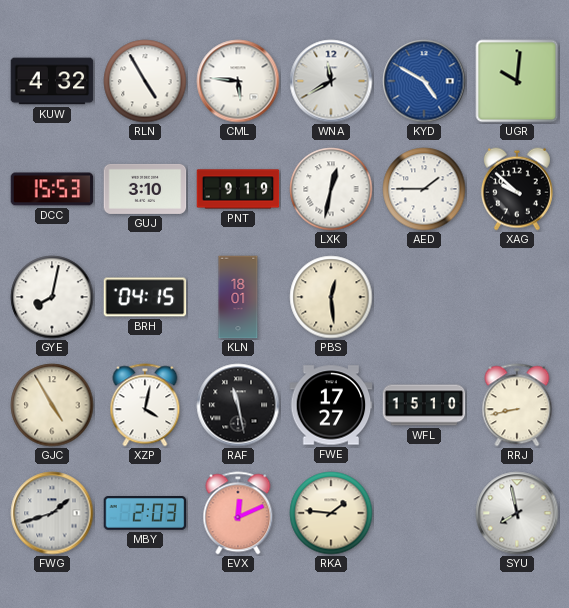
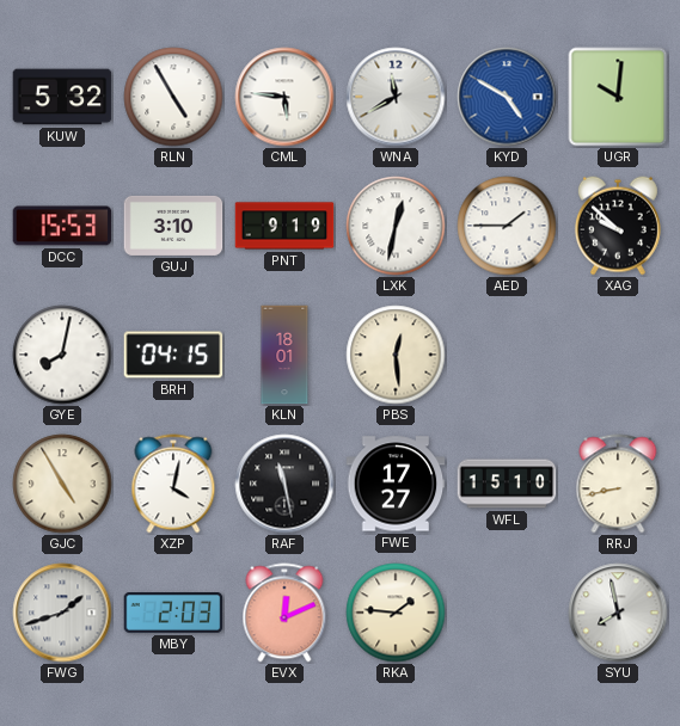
KUW: 4:32 -> 5:32
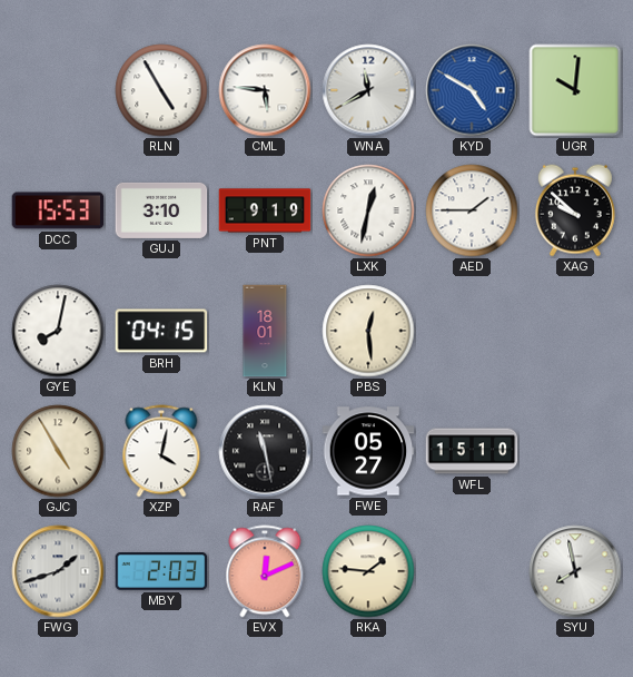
KUW: 5:32 -> none
FWE: 17:27 -> 05:27
RRJ: 8:43 -> none
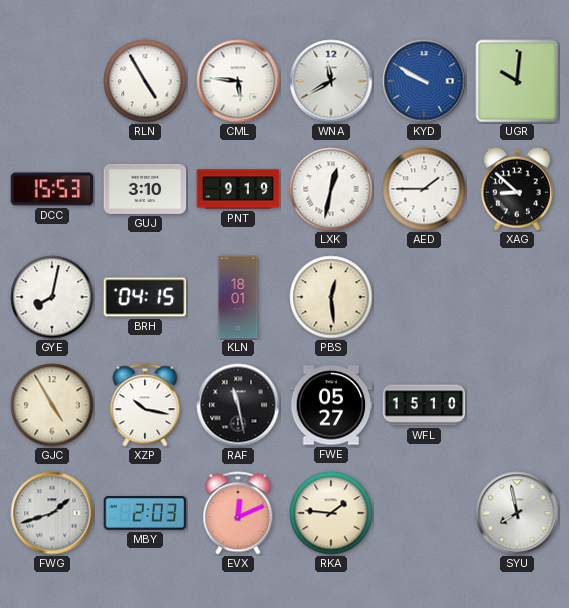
KYD: 4:50 -> 9:50
XAG: 9:52 -> 8:52
XZP: 4:02 -> 10:17
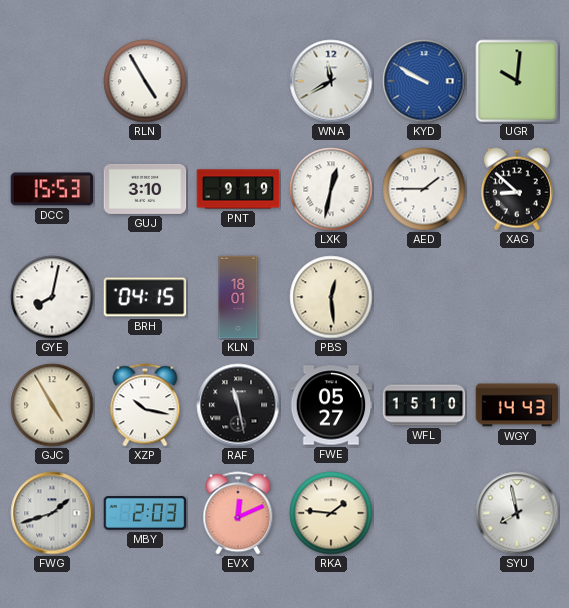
CML: 5:46 -> none
WGY: none -> 14:43
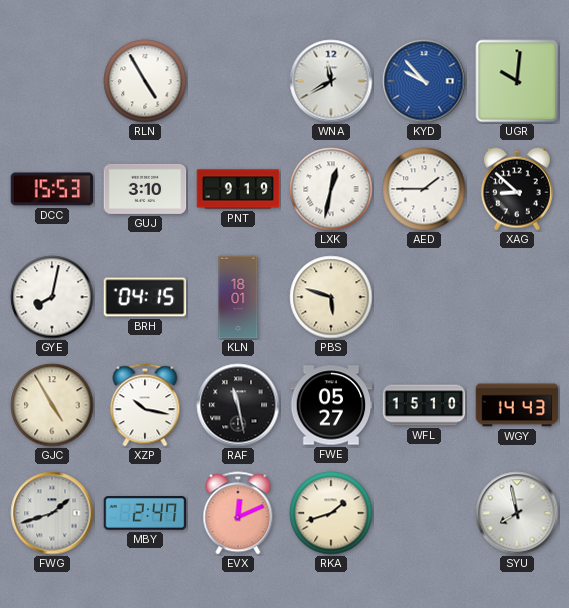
KYD: 9:50 -> 9:53
PBS: 12:29 -> 5:48
MBY: 2:03 -> 2:47
RKA: 1:46 -> 1:42
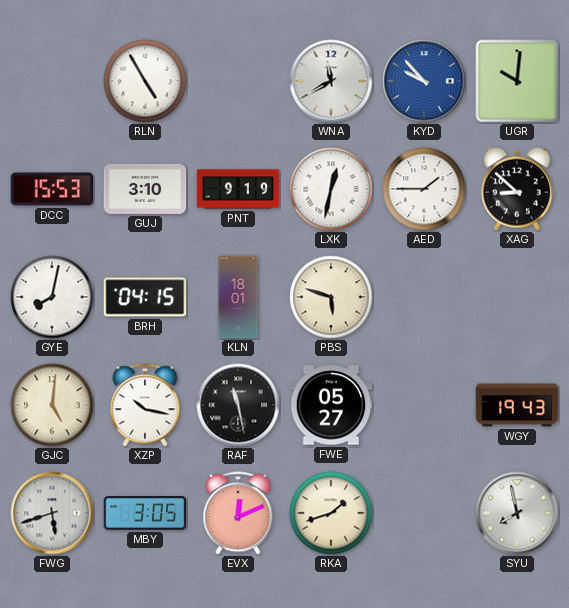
GJC: 4:55 -> 5:01
WFL: 15:10 -> none
WGY: 14:43 -> 19:43
FWG: 1:42 -> 5:42
MBY: 2:47 -> 3:05
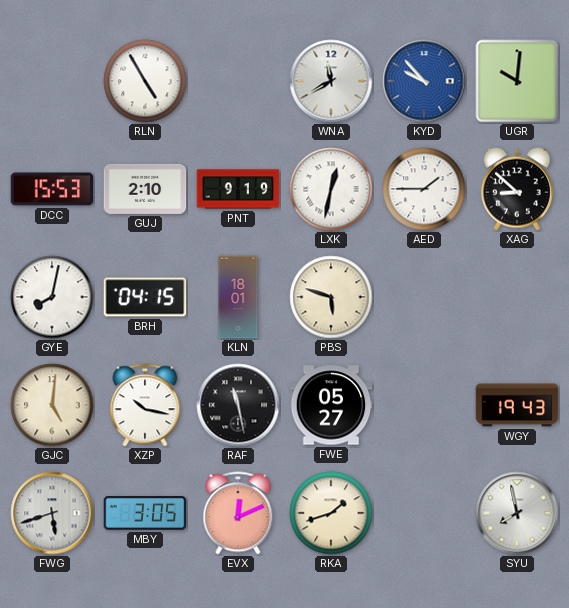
GUJ: 3:10 -> 2:10
